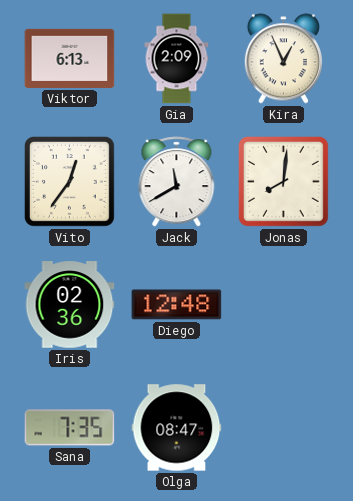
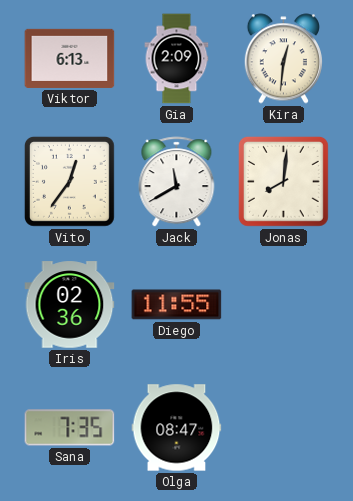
Kira: 12:56 -> 12:31
Diego: 12:48 -> 11:55
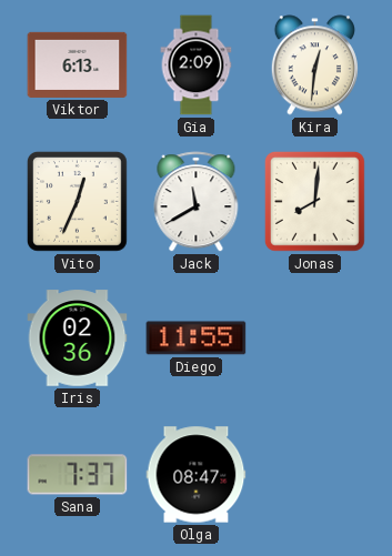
Vito: 12:36 -> 12:34
Sana: 7:35 -> 7:37
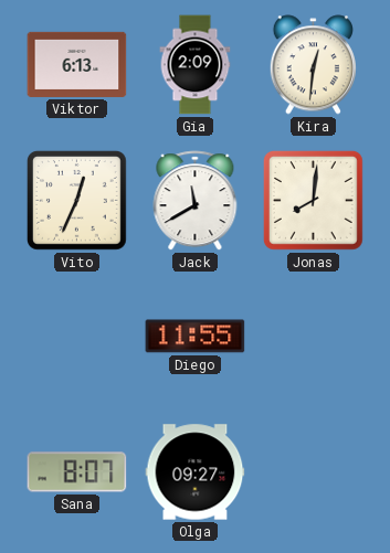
Iris: 02:36 -> none
Sana: 7:37 -> 8:07
Olga: 08:47 -> 09:27
